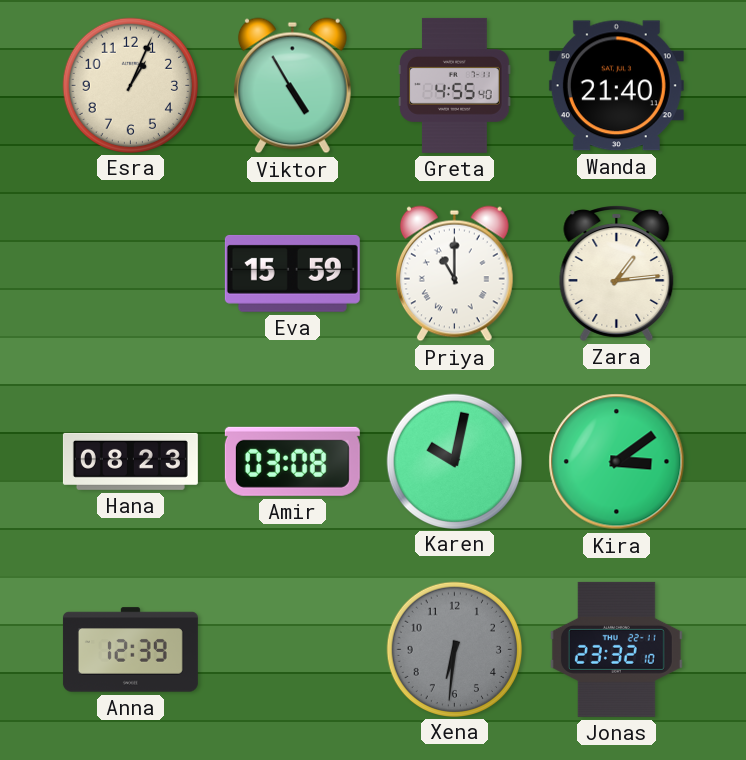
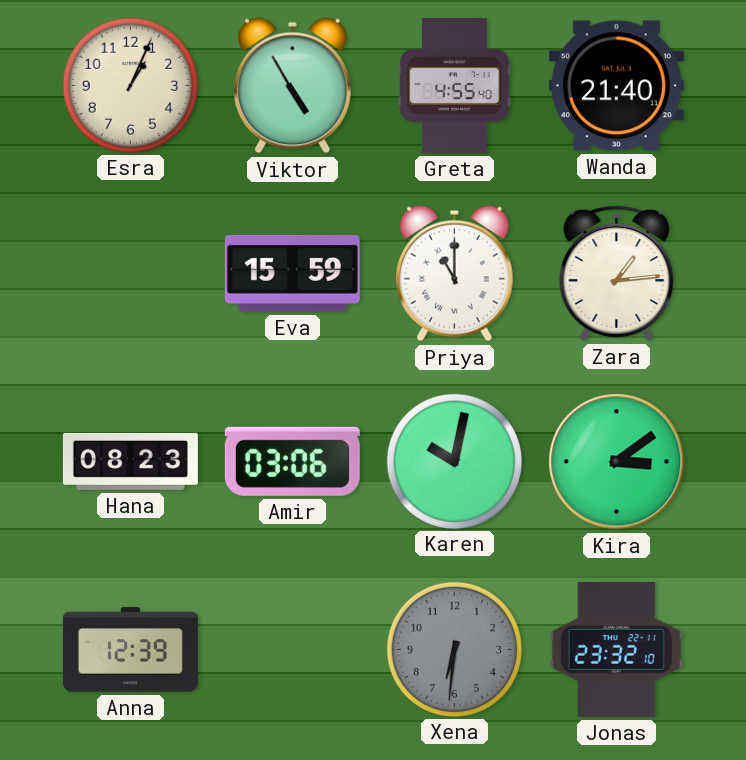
Amir: 03:08 -> 03:06
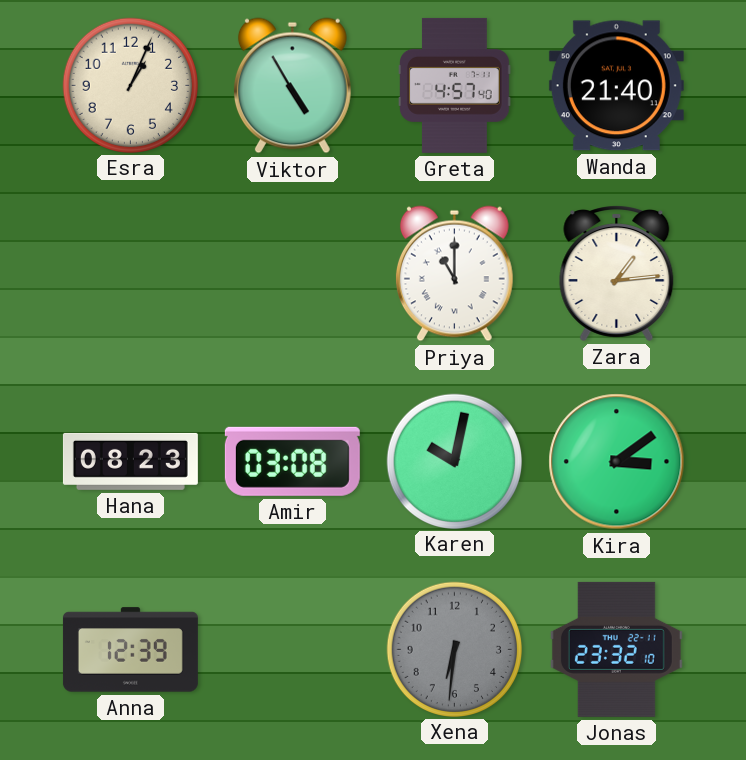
Greta: 4:55 -> 4:57
Eva: 15:59 -> none
Amir: 03:06 -> 03:08
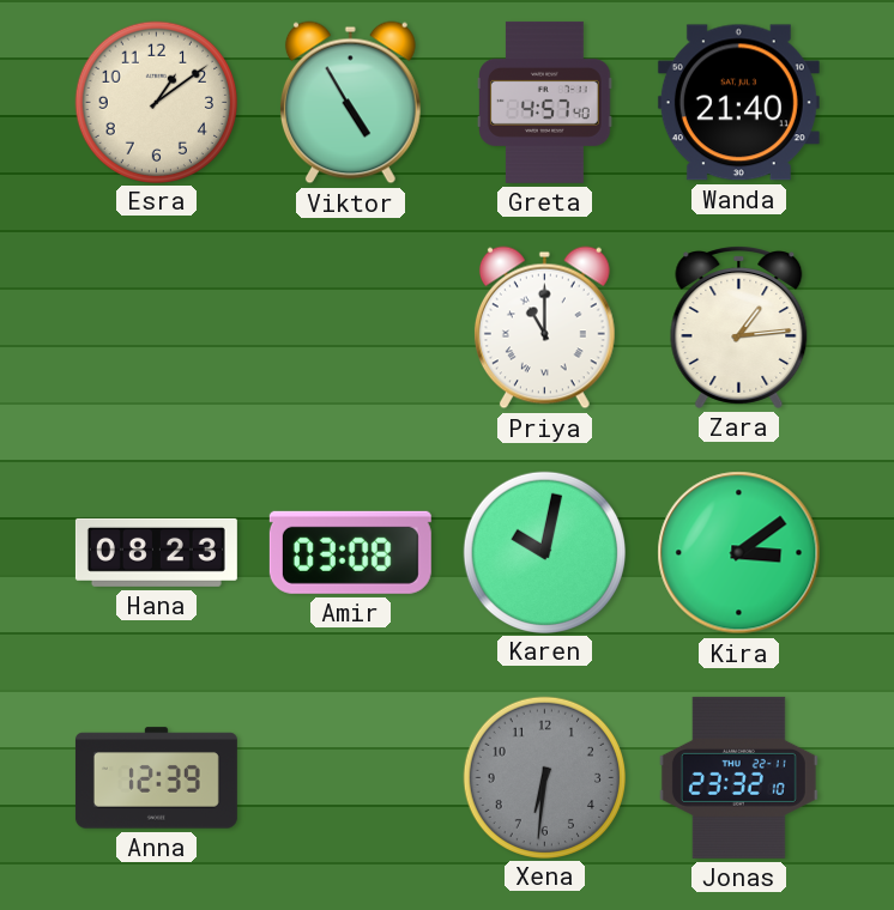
Esra: 1:04 -> 1:09
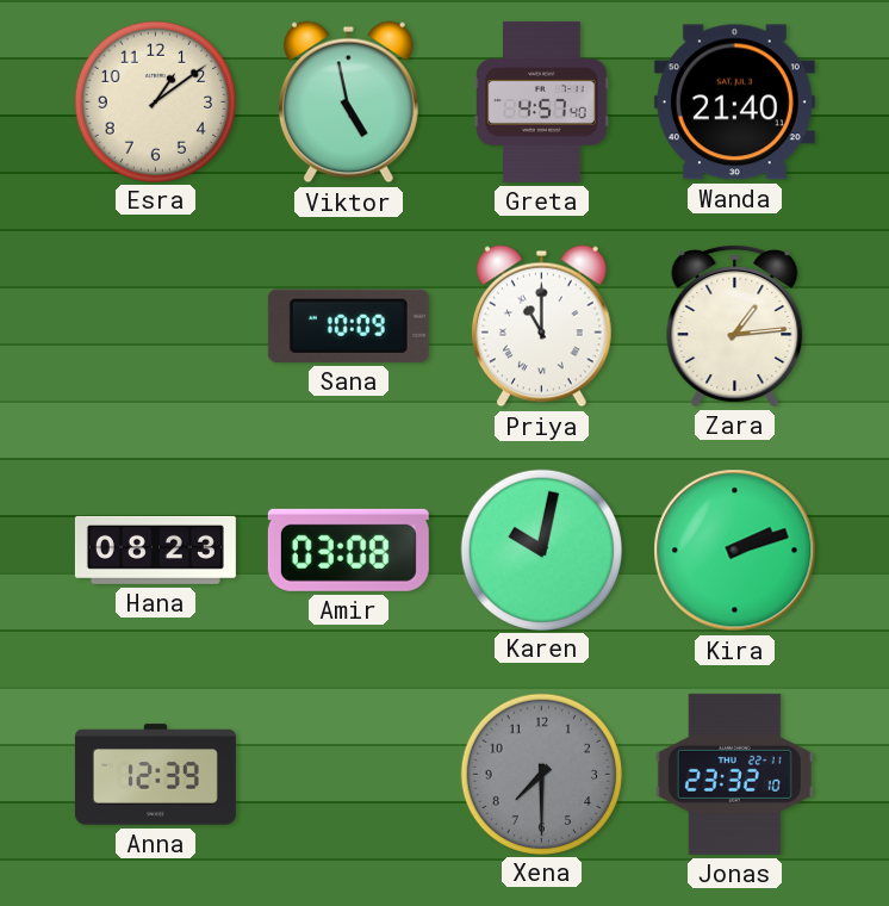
Viktor: 4:55 -> 4:58
Sana: none -> 10:09
Kira: 3:09 -> 2:12
Xena: 6:31 -> 7:30
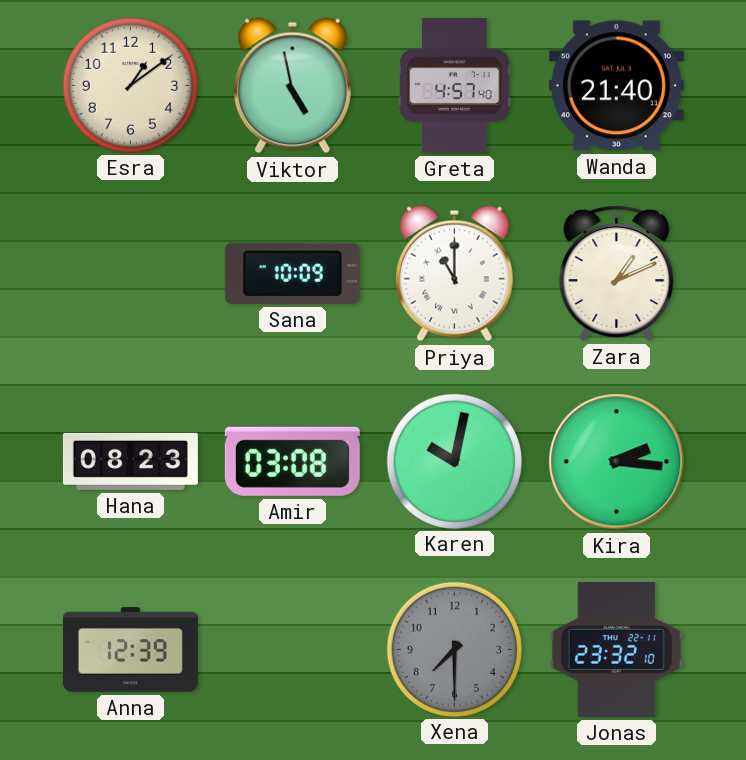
Zara: 1:14 -> 1:11
Kira: 2:12 -> 2:16
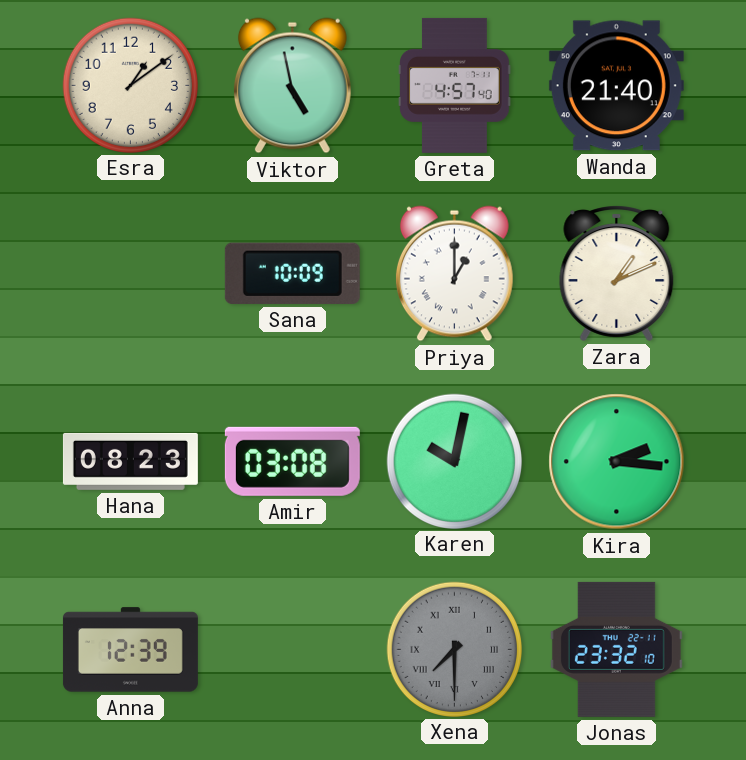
Priya: 11:00 -> 1:00
Xena numerals: Arabic -> Roman
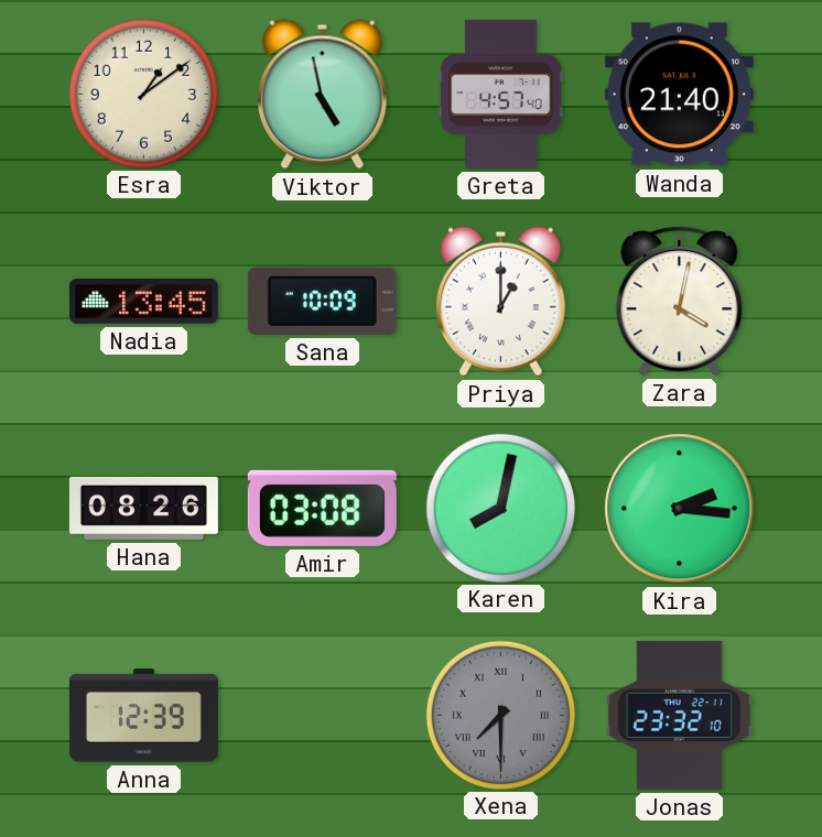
Nadia: none -> 13:45
Zara: 1:11 -> 4:02
Hana: 08:23 -> 08:26
Karen: 10:02 -> 8:02
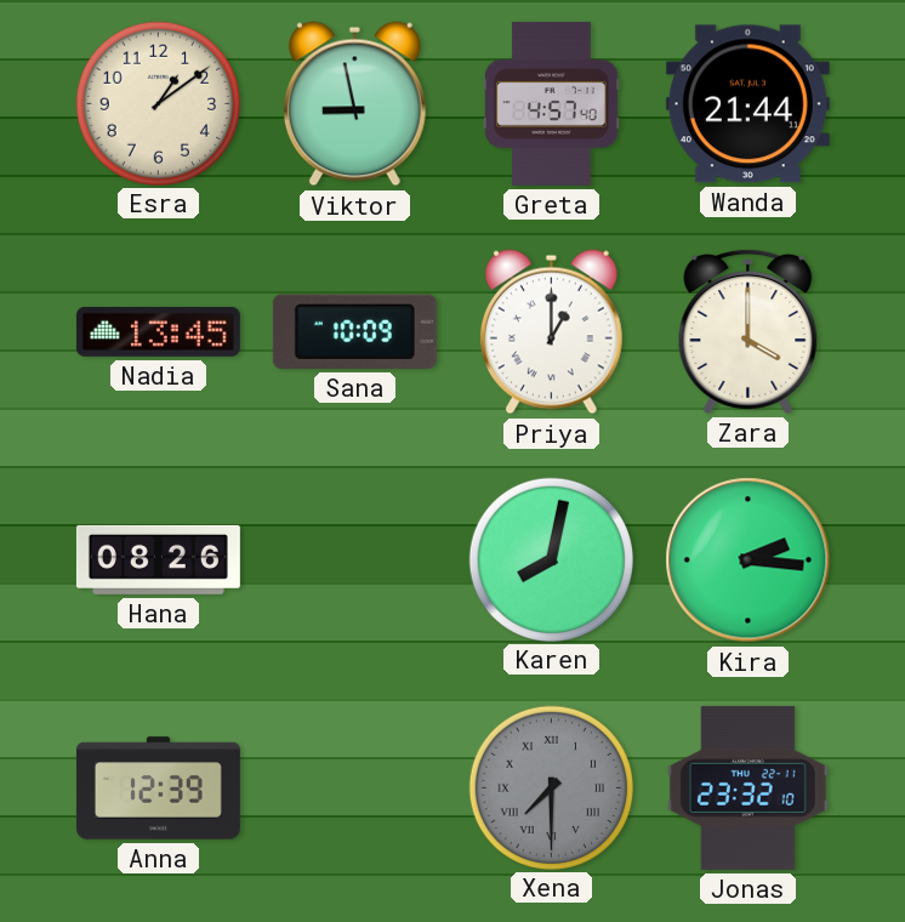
Viktor: 4:58 -> 8:58
Wanda: 21:40 -> 21:44
Zara: 4:02 -> 4:00
Amir: 03:08 -> none
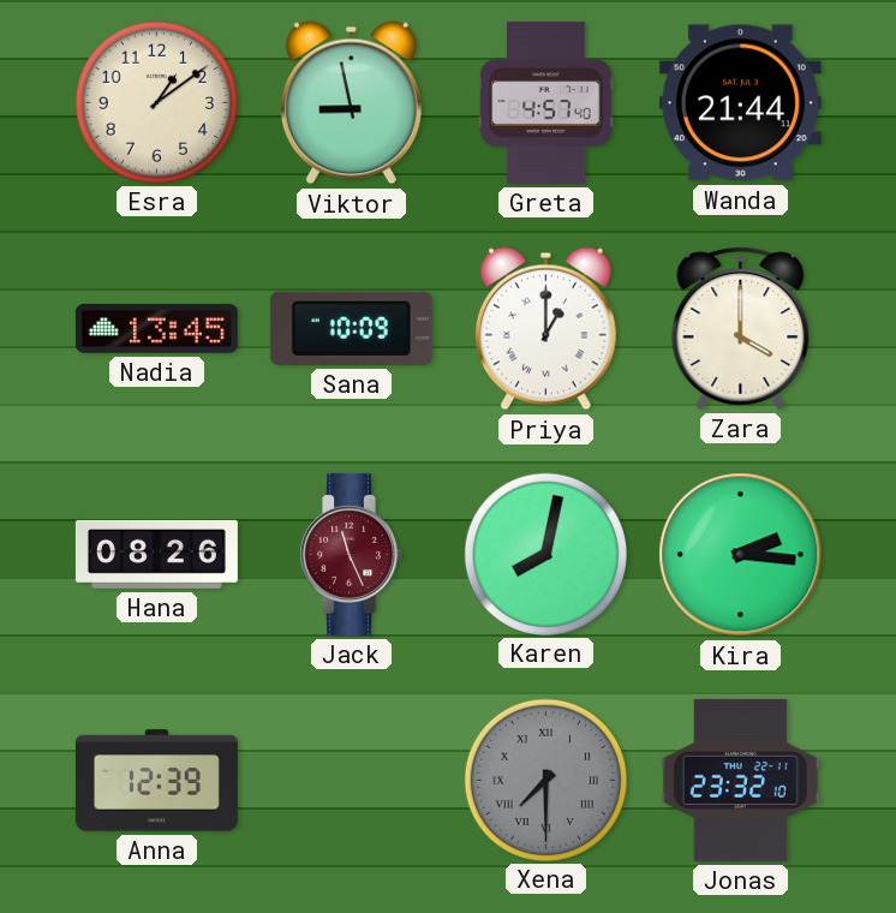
Jack: none -> 11:26
